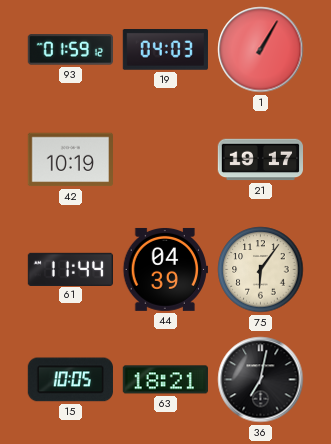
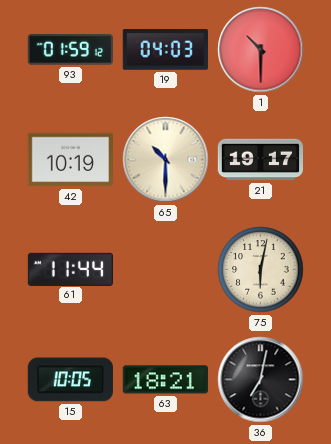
1: 1:05 -> 10:30
65: none -> 10:30
44: 04:39 -> none
75: 6:06 -> 6:02
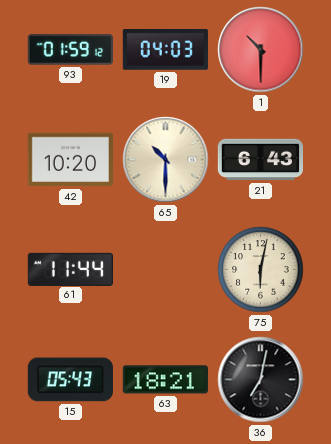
42: 10:19 -> 10:20
21: 19:17 -> 6:43
15: 10:05 -> 05:43
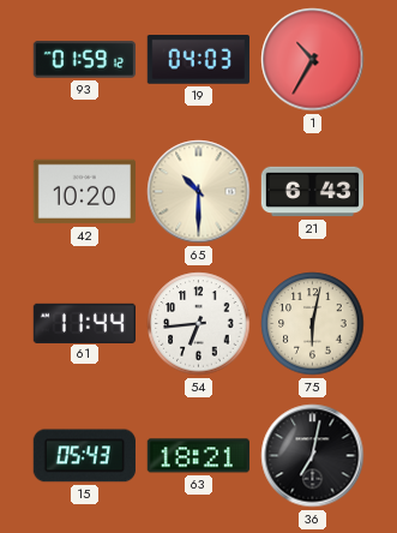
1: 10:30 -> 10:35
54: none -> 6:44
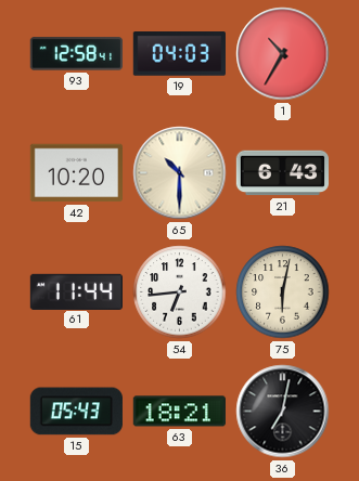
93: 01:59 -> 12:58
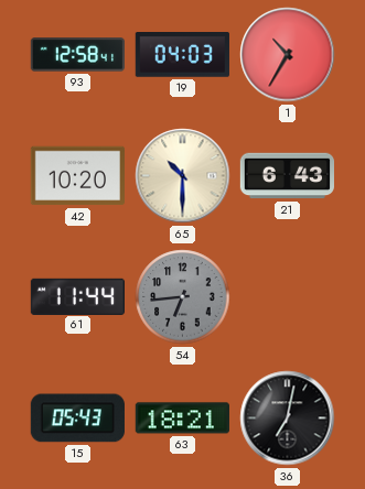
54 dial: white -> grey
75: 6:02 -> none
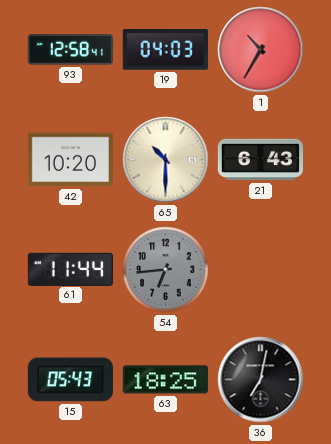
63: 18:21 -> 18:25
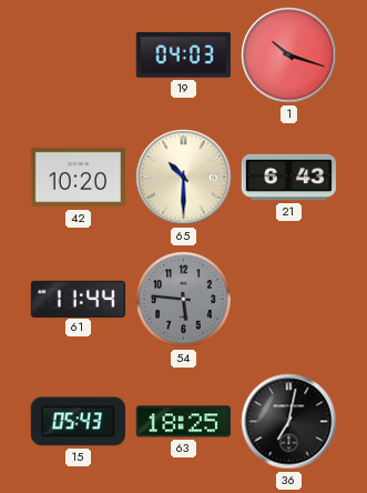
93: 12:58 -> none
1: 10:35 -> 10:18
54: 6:44 -> 5:46
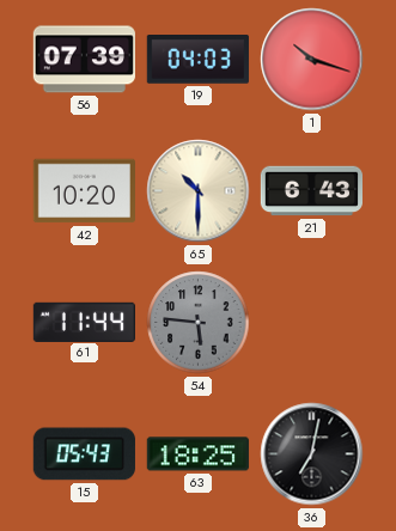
56: none -> 07:39
